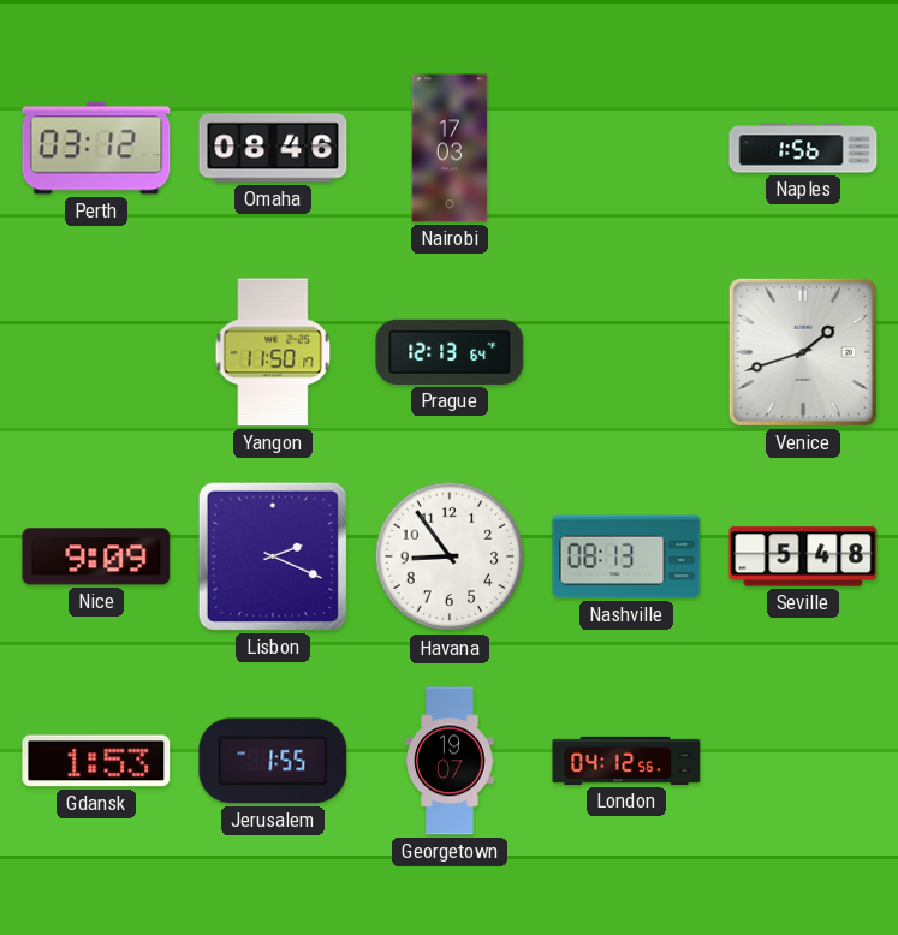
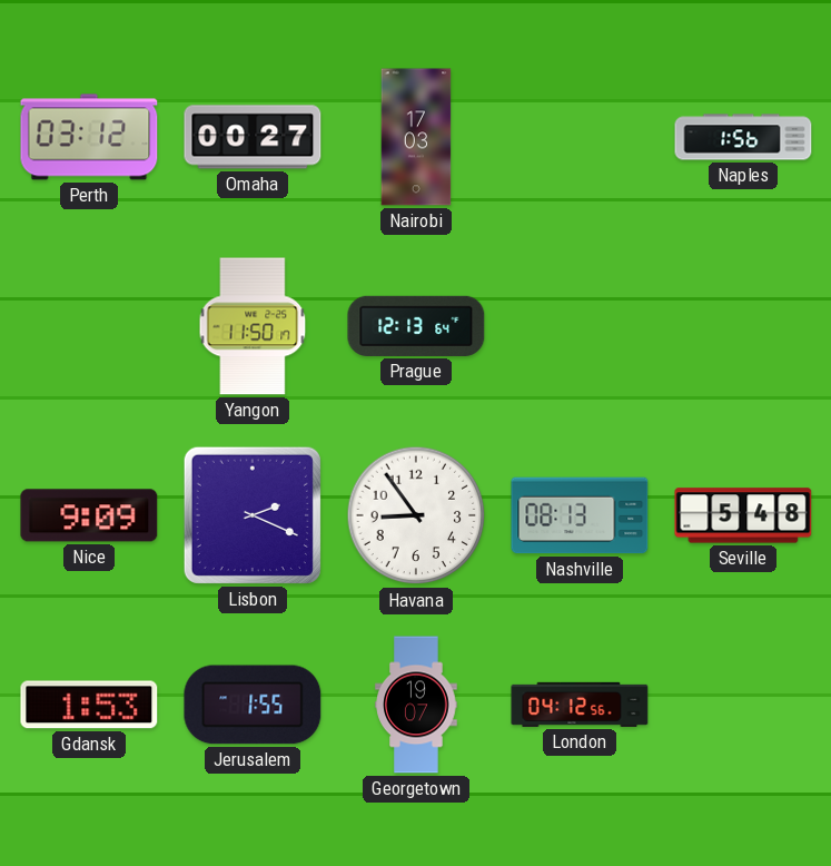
Omaha: 08:46 -> 00:27
Venice: 1:42 -> none
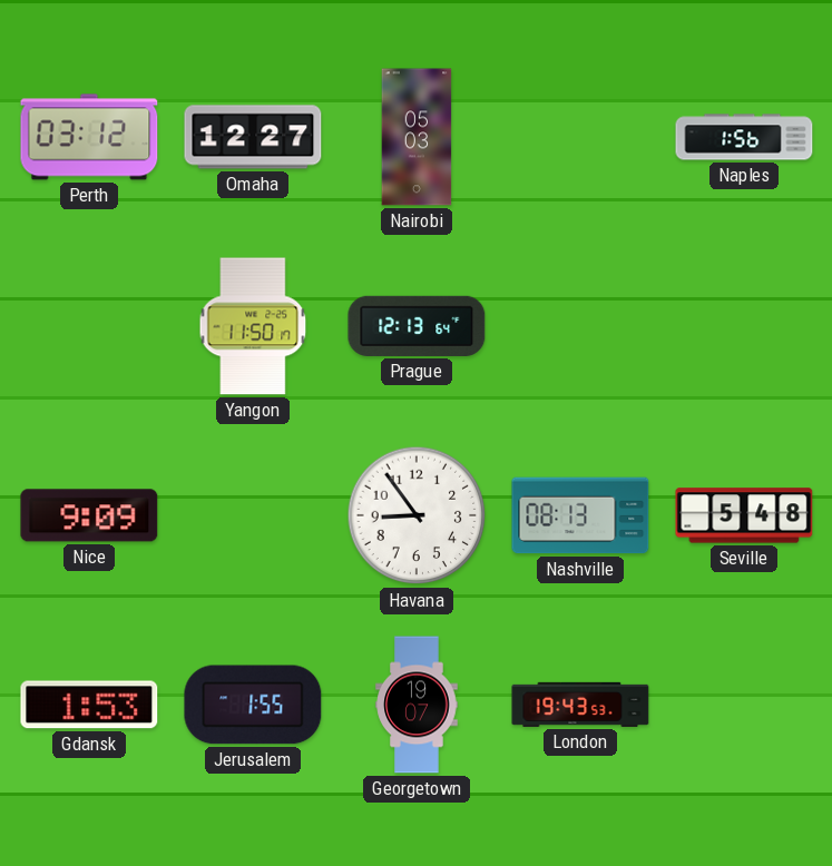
Omaha: 00:27 -> 12:27
Nairobi: 17:03 -> 05:03
Lisbon: 2:19 -> none
London: 04:12 -> 19:43
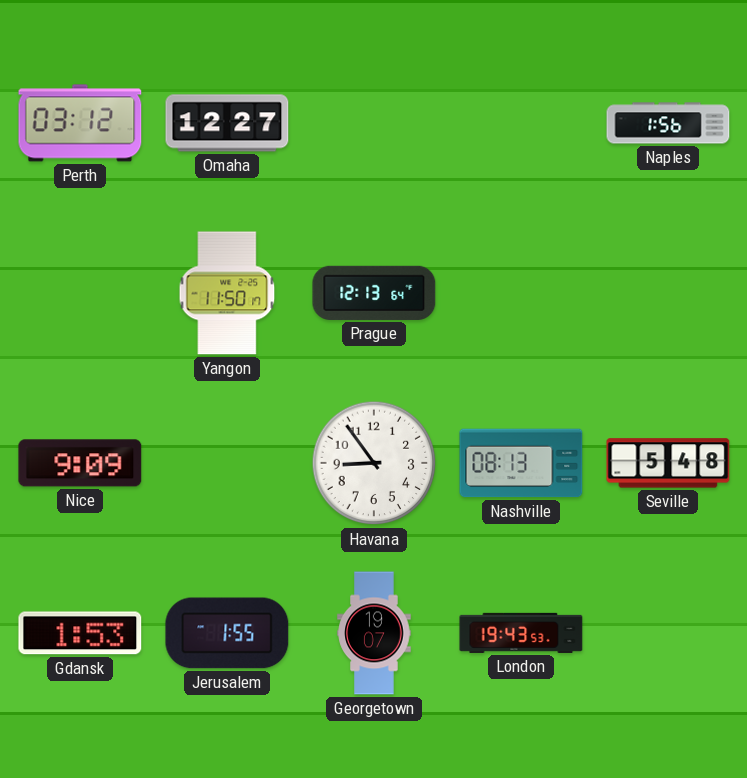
Nairobi: 05:03 -> none
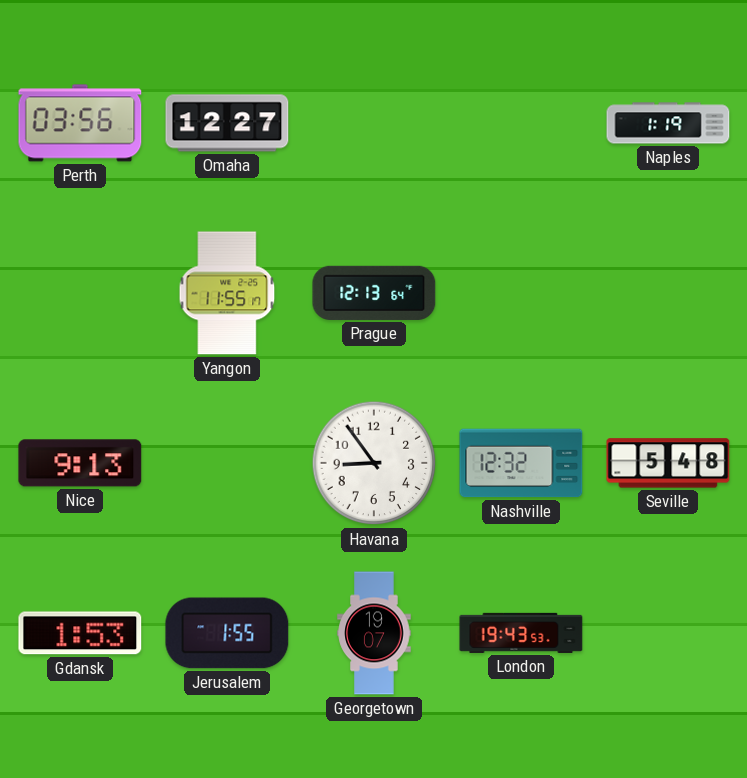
Perth: 03:12 -> 03:56
Naples: 1:56 -> 1:19
Yangon: 11:50 -> 11:55
Nice: 9:09 -> 9:13
Nashville: 08:13 -> 12:32
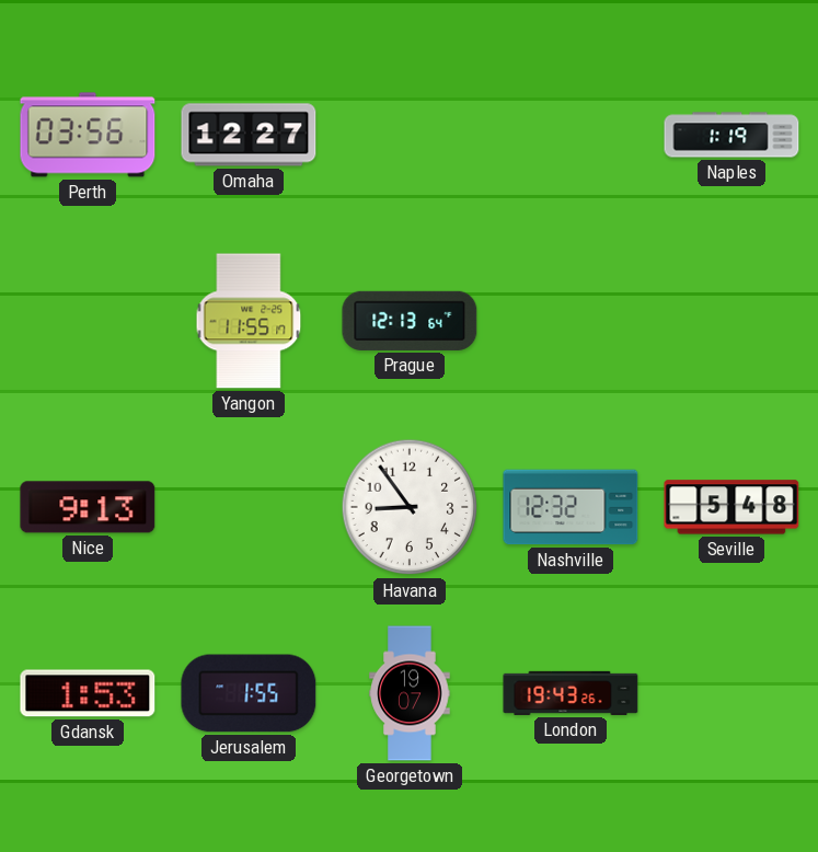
London: 19:43:53 -> 19:43:26
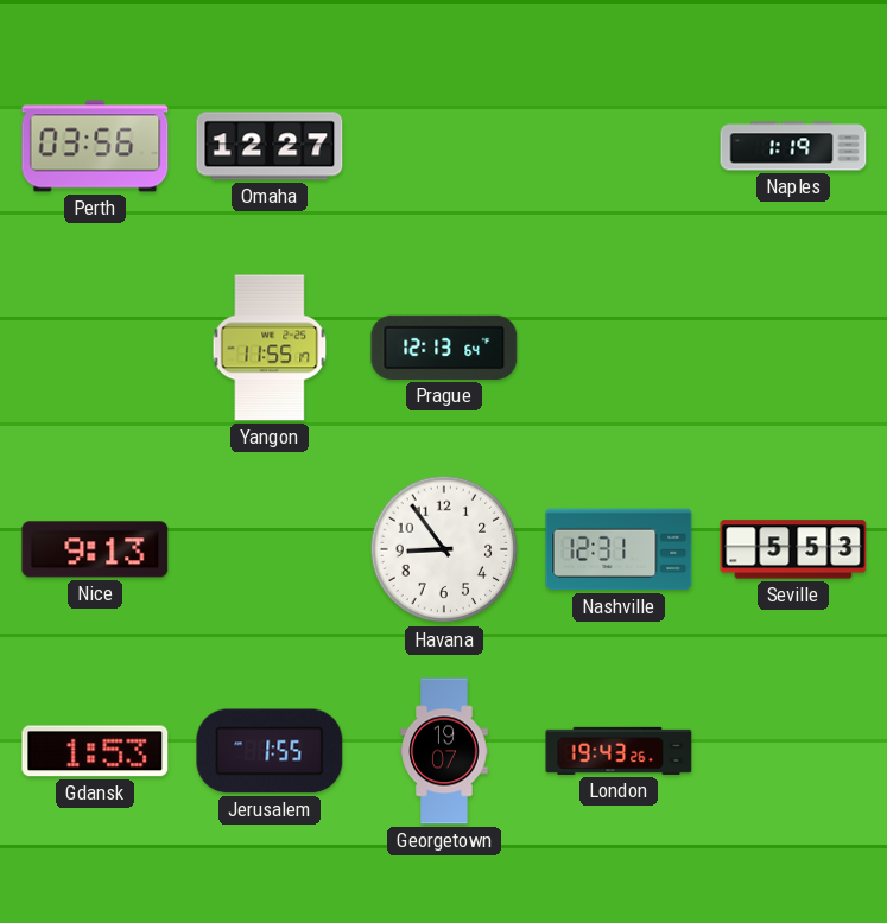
Nashville: 12:32 -> 12:31
Seville: 5:48 -> 5:53
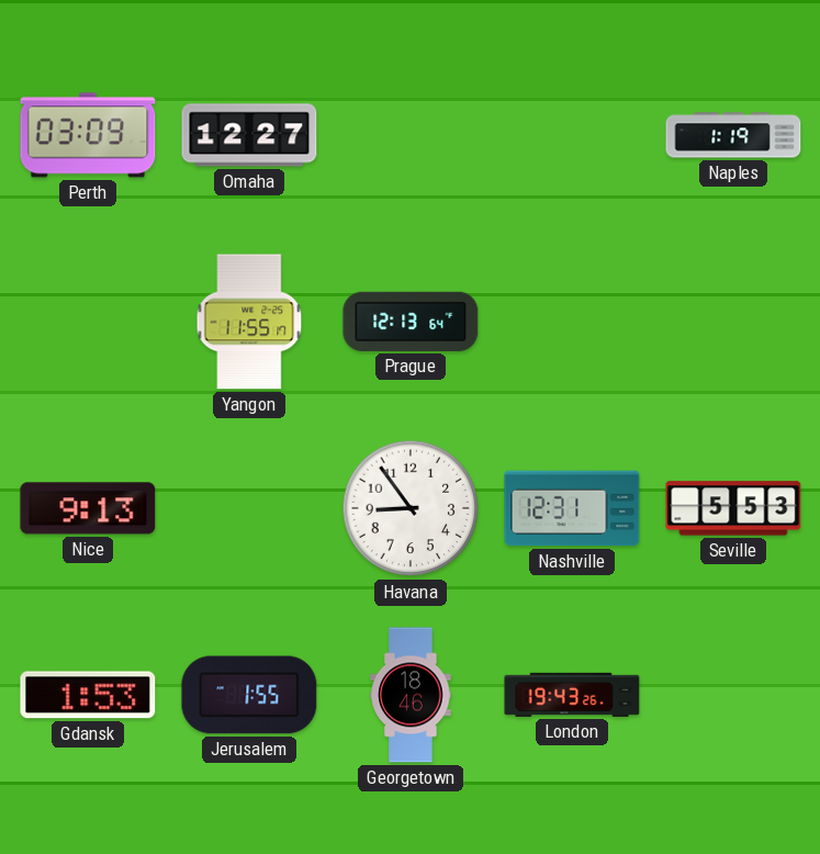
Perth: 03:56 -> 03:09
Georgetown: 19:07 -> 18:46
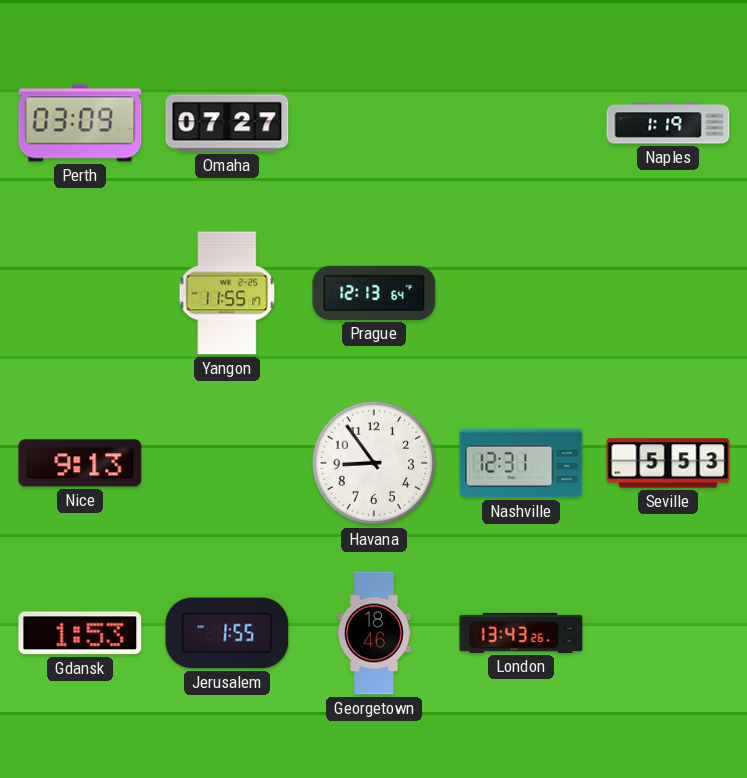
Omaha: 12:27 -> 07:27
London: 19:43 -> 13:43
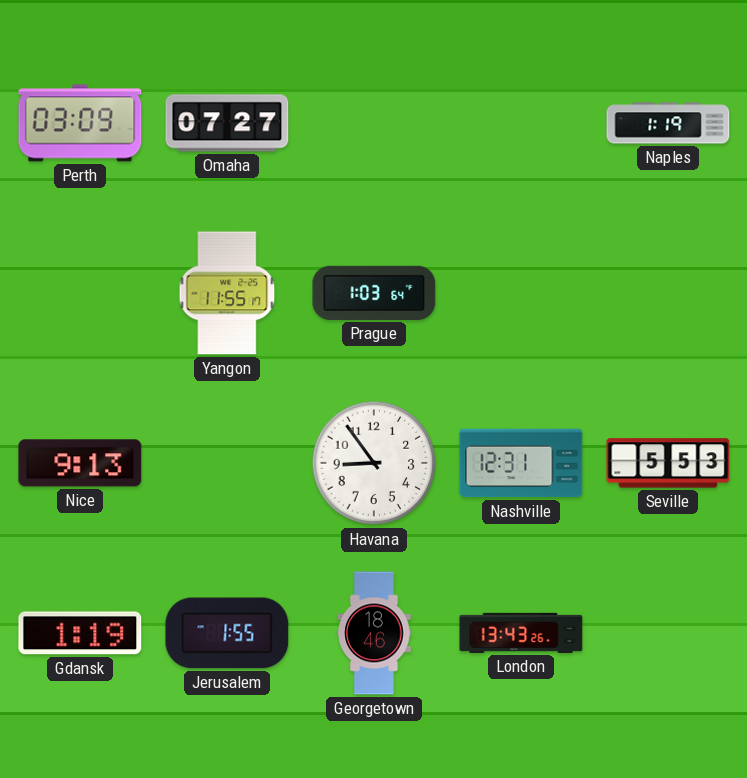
Prague: 12:13 -> 1:03
Gdansk: 1:53 -> 1:19
